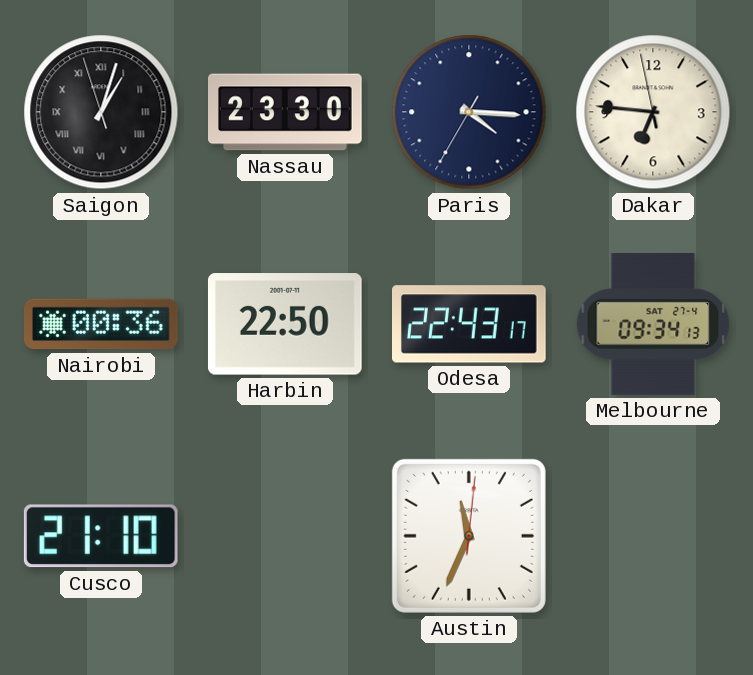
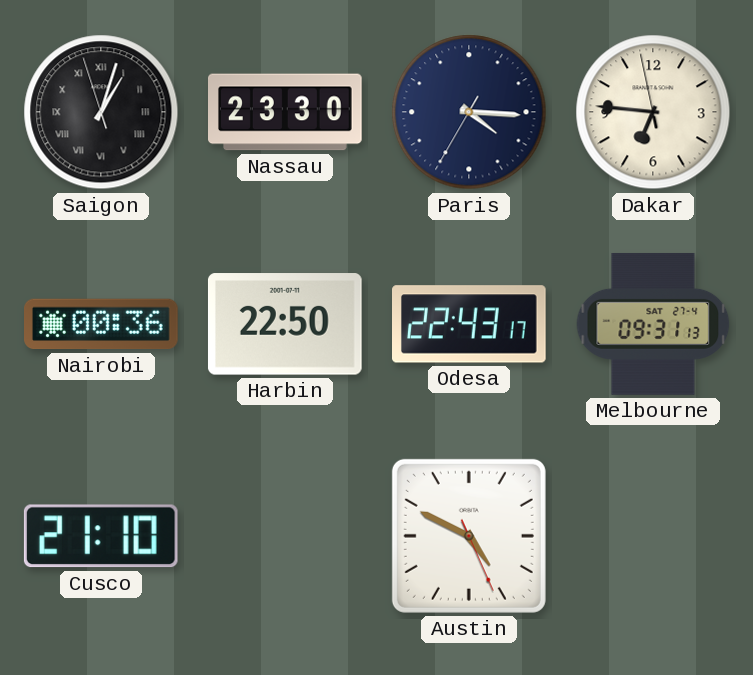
Melbourne: 09:34 -> 09:31
Austin: 11:34 -> 4:49
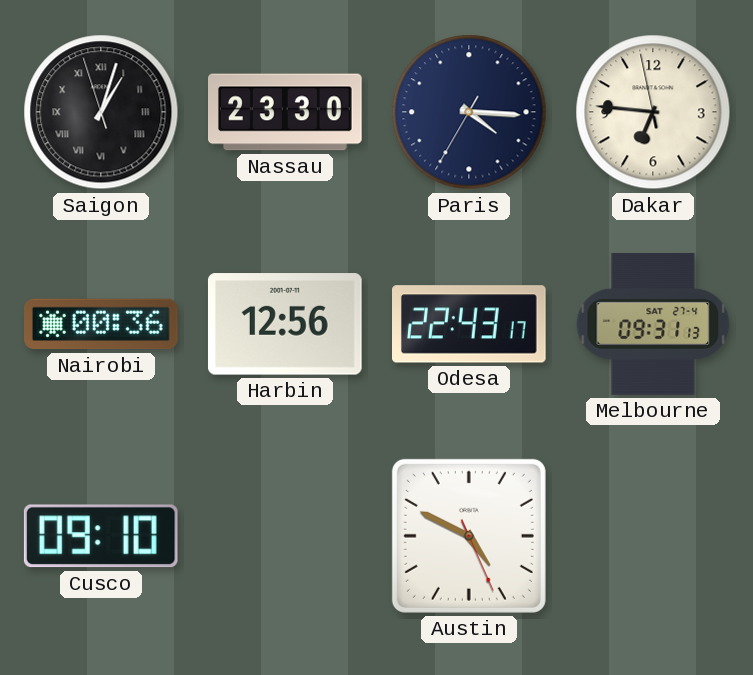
Harbin: 22:50 -> 12:56
Cusco: 21:10 -> 09:10
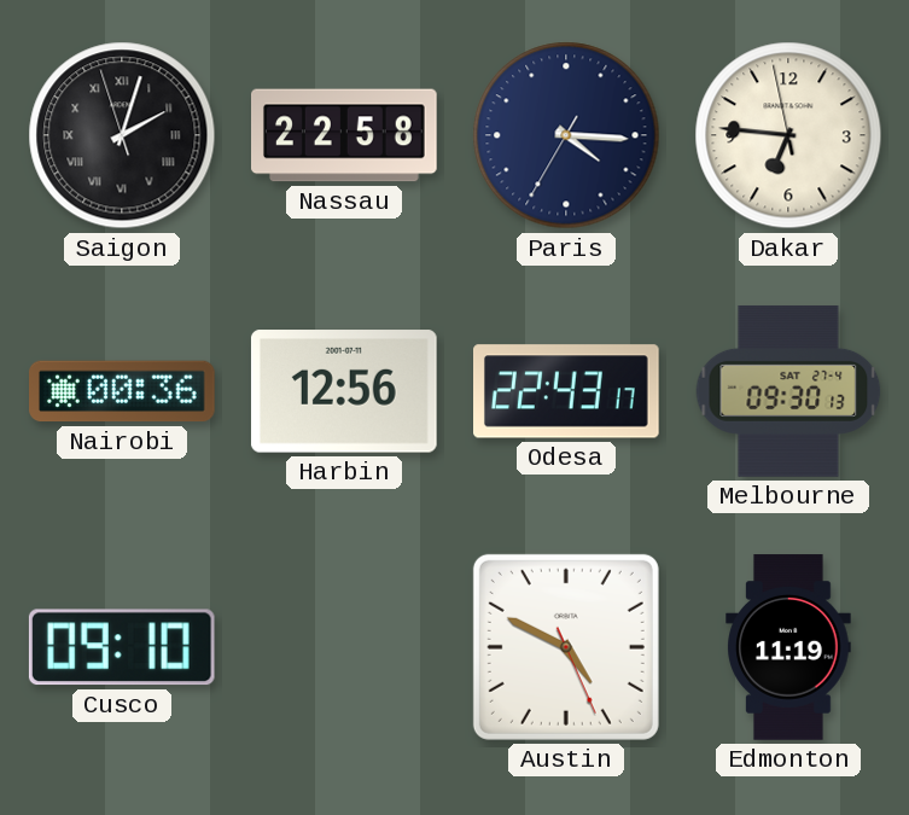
Saigon: 1:02 -> 2:02
Nassau: 23:30 -> 22:58
Melbourne: 09:31 -> 09:30
Edmonton: none -> 11:19
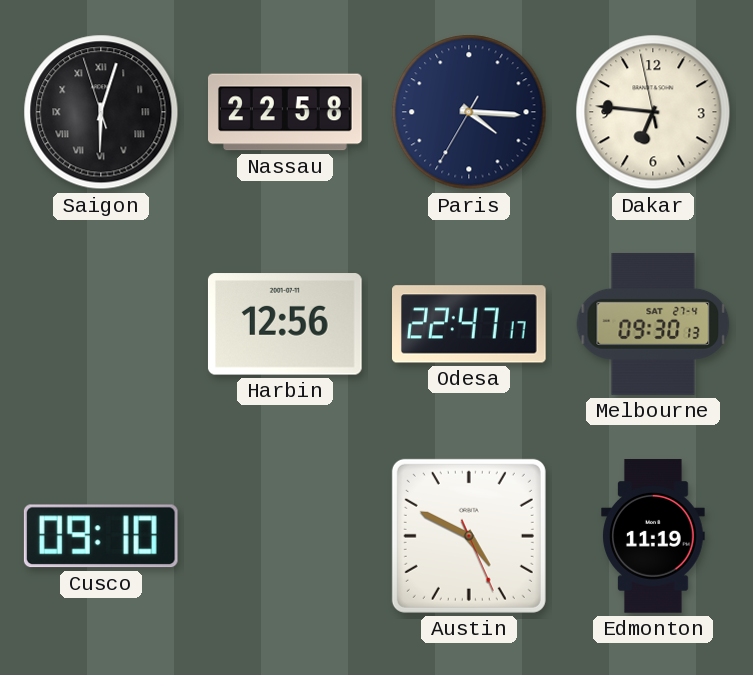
Saigon: 2:02 -> 6:02
Nairobi: 00:36 -> none
Odesa: 22:43 -> 22:47
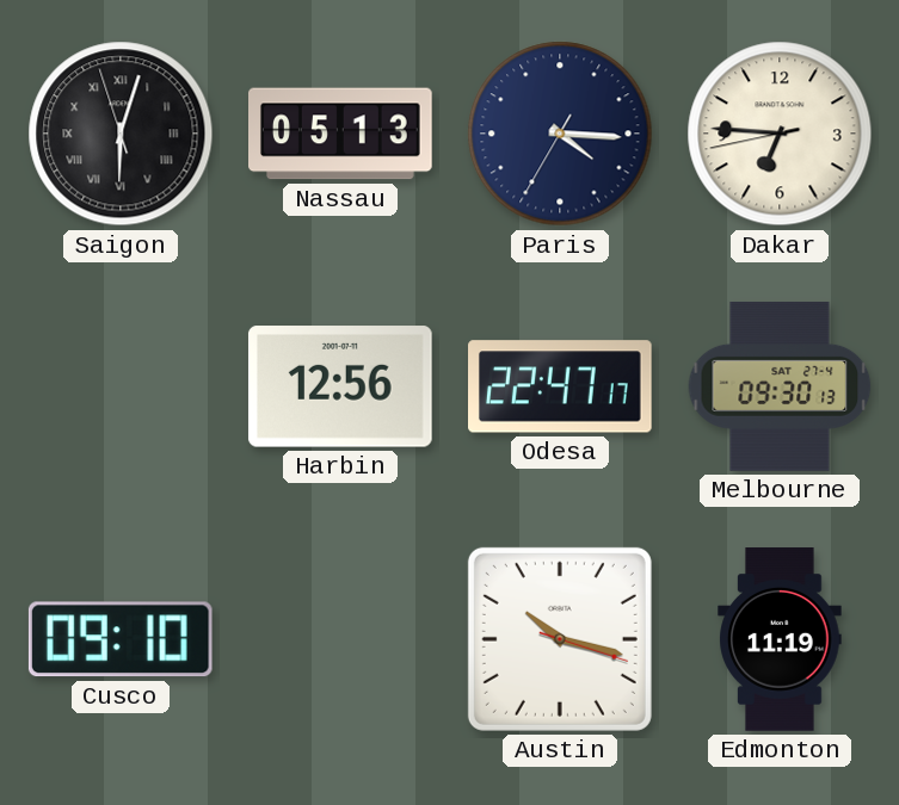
Nassau: 22:58 -> 05:13
Dakar: 6:45:58 -> 6:45:43
Austin: 4:49 -> 10:17
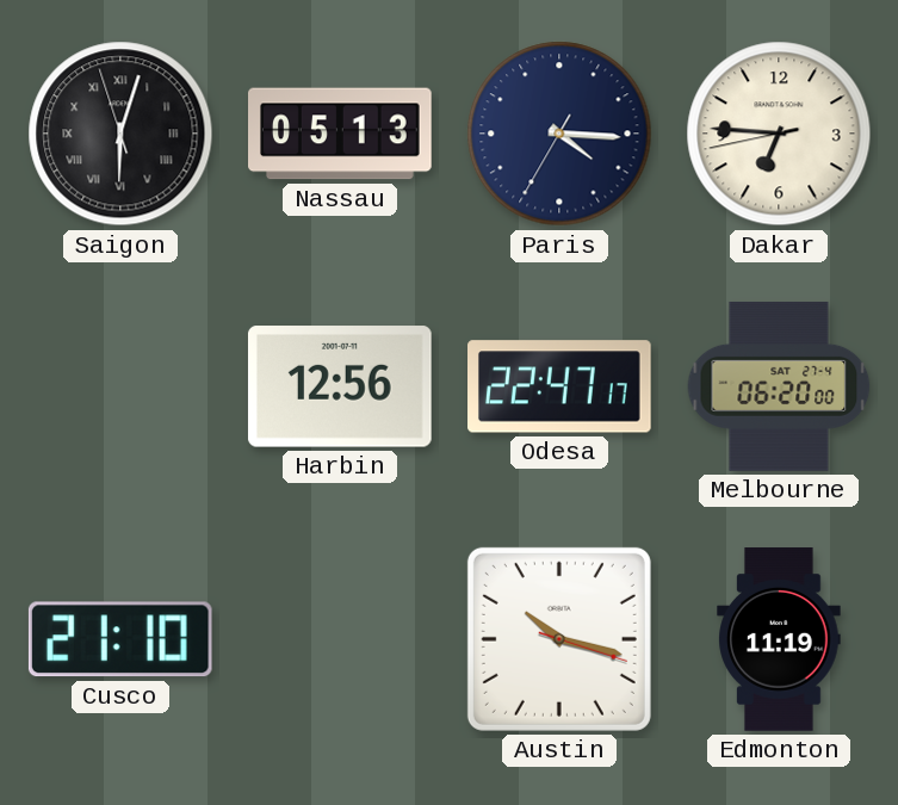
Melbourne: 09:30 -> 06:20
Cusco: 09:10 -> 21:10
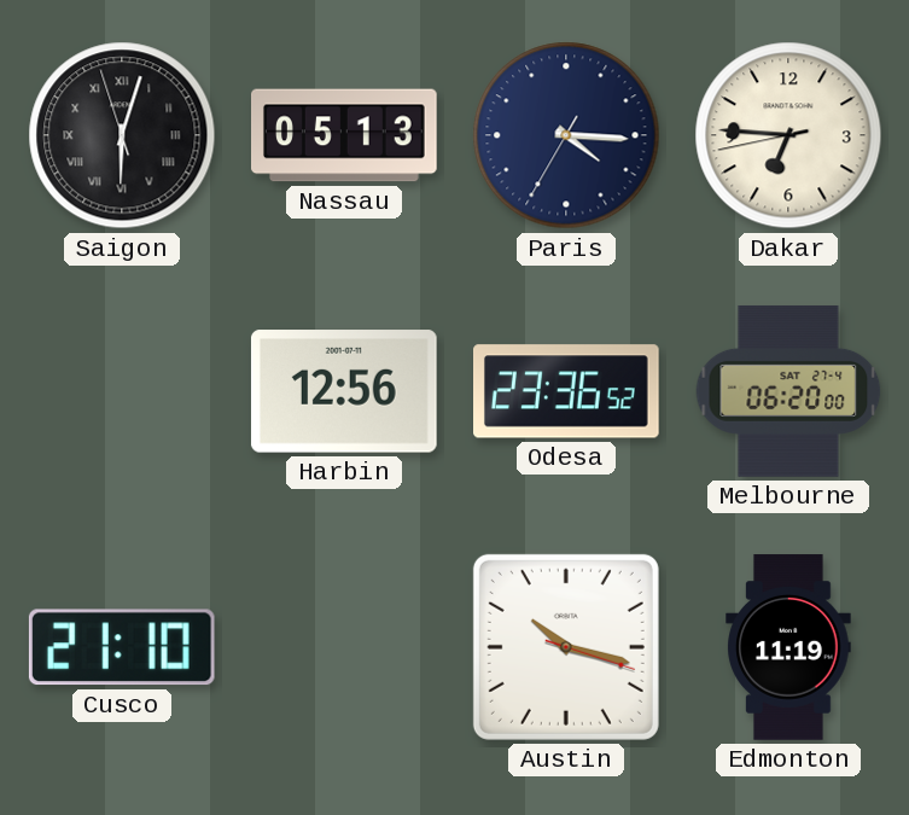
Odesa: 22:47 -> 23:36
